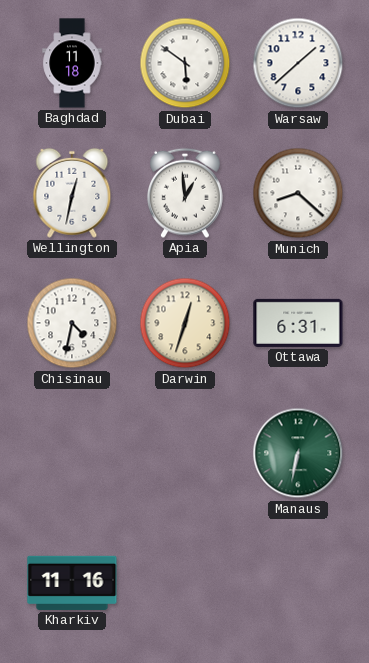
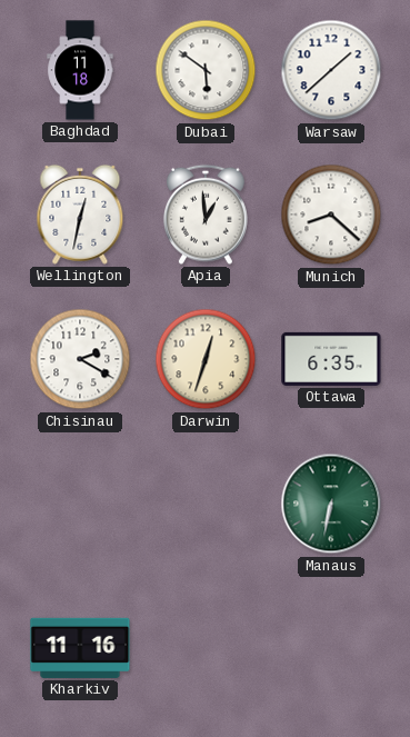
Chisinau: 4:32 -> 2:20
Ottawa: 6:31 -> 6:35
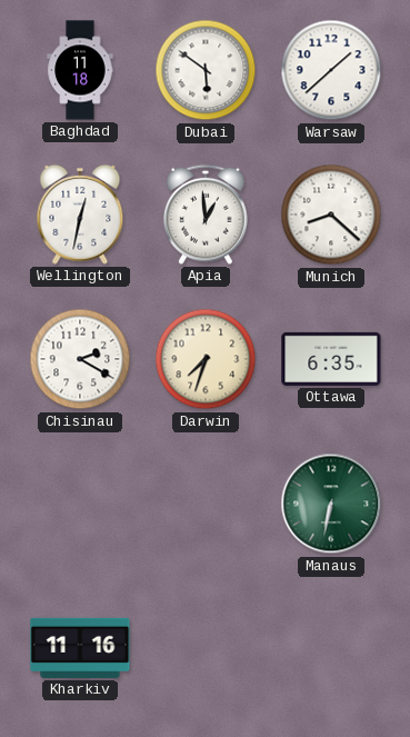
Darwin: 12:33 -> 7:33
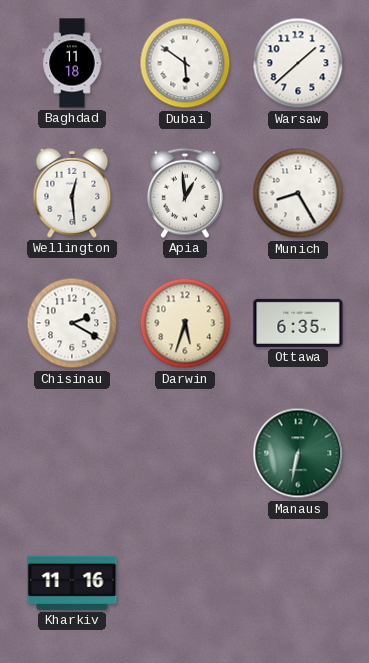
Wellington: 12:32 -> 12:29
Munich: 8:22 -> 8:25
Darwin: 7:33 -> 5:33
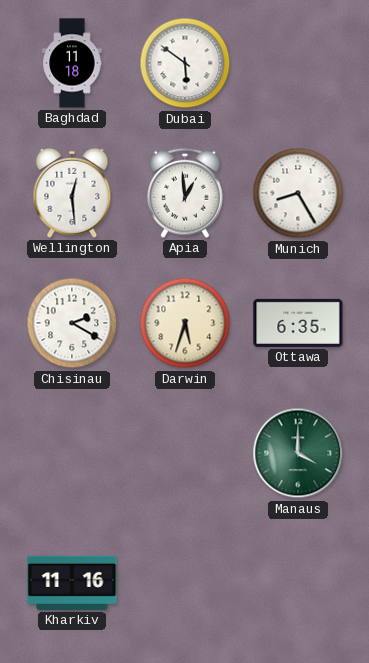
Warsaw: 1:38 -> none
Manaus: 6:32 -> 4:00
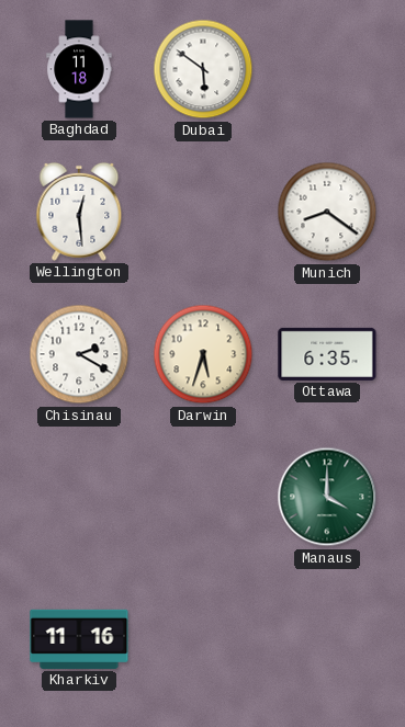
Apia: 12:59 -> none
Munich: 8:25 -> 8:21
